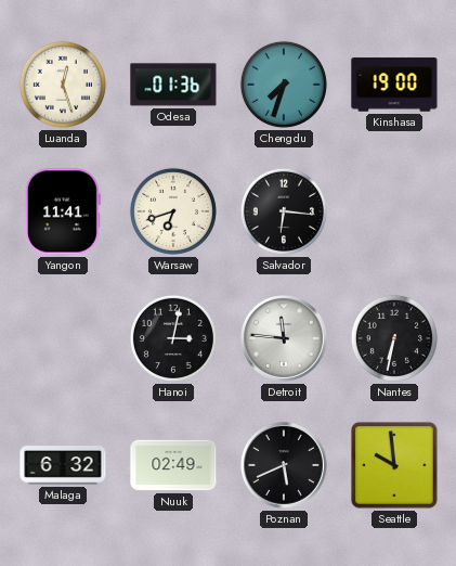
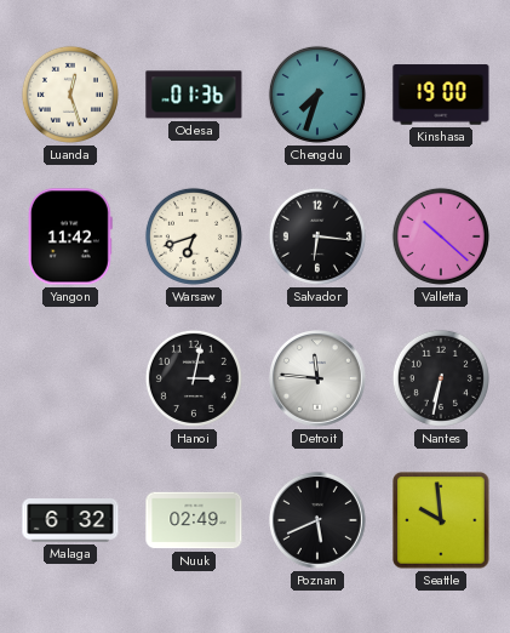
Yangon: 11:41 -> 11:42
Valletta: none -> 10:22
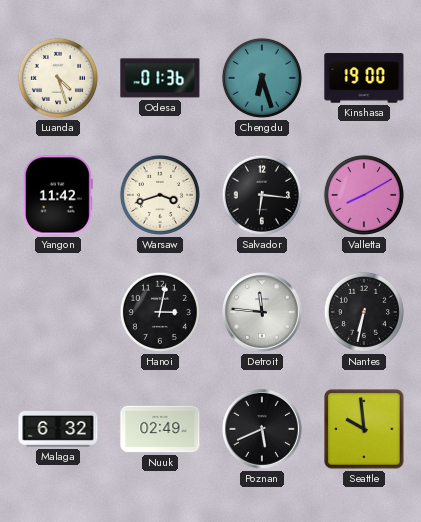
Luanda: 12:27 -> 4:27
Chengdu: 7:33 -> 6:27
Warsaw: 6:42 -> 3:42
Valletta: 10:22 -> 8:10
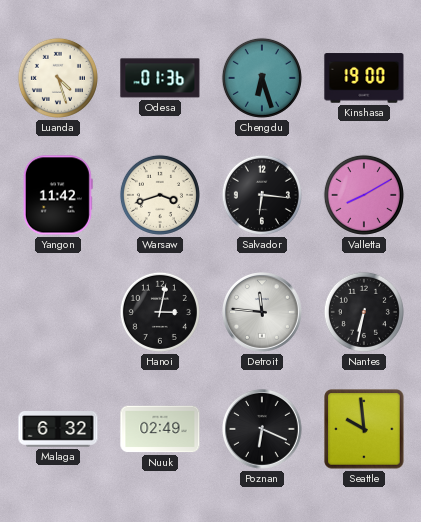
Poznan: 5:41 -> 6:19
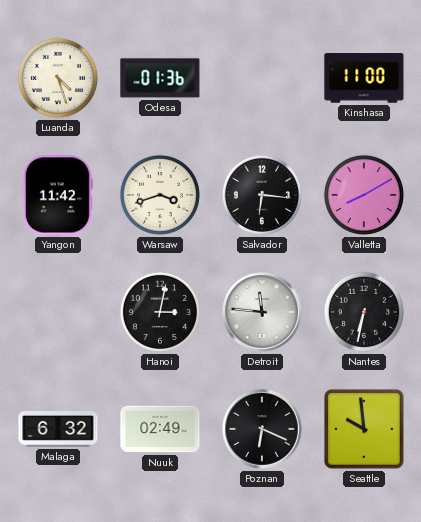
Chengdu: 6:27 -> none
Kinshasa: 19:00 -> 11:00
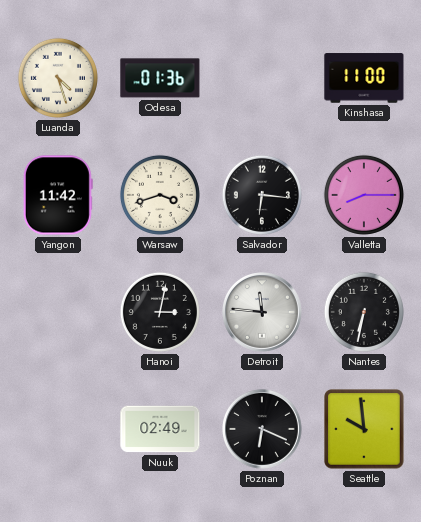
Valletta: 8:10 -> 8:15
Malaga: 6:32 -> none
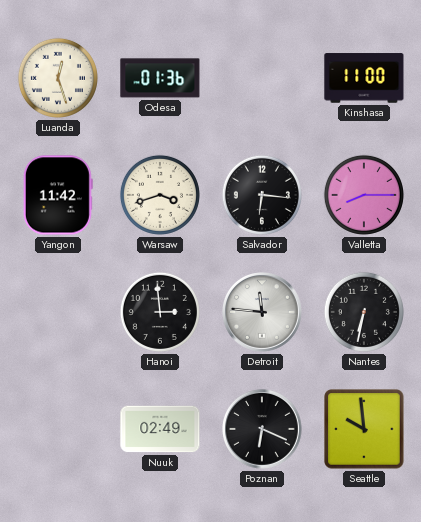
Luanda: 4:27 -> 12:27
Hanoi: 3:02 -> 2:59
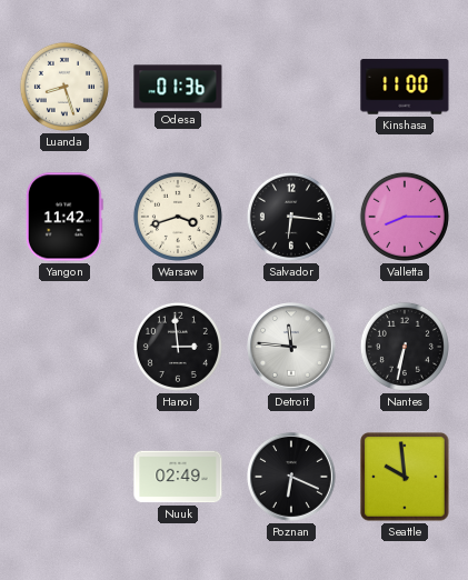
Luanda: 12:27 -> 8:27
